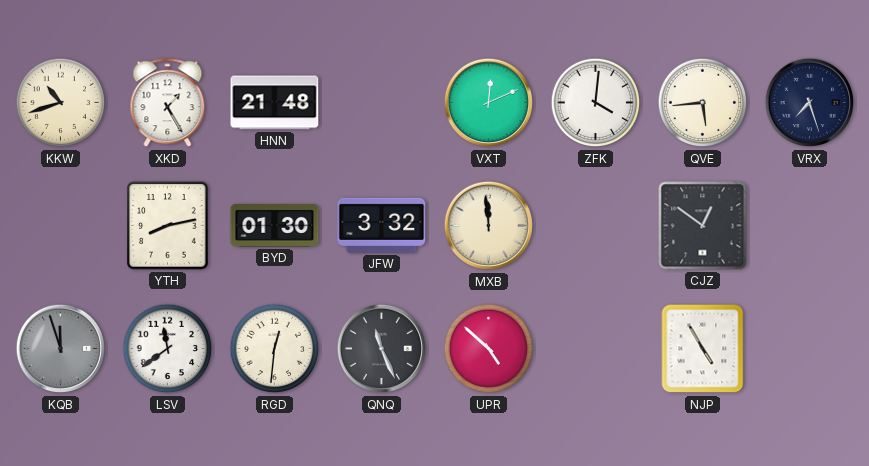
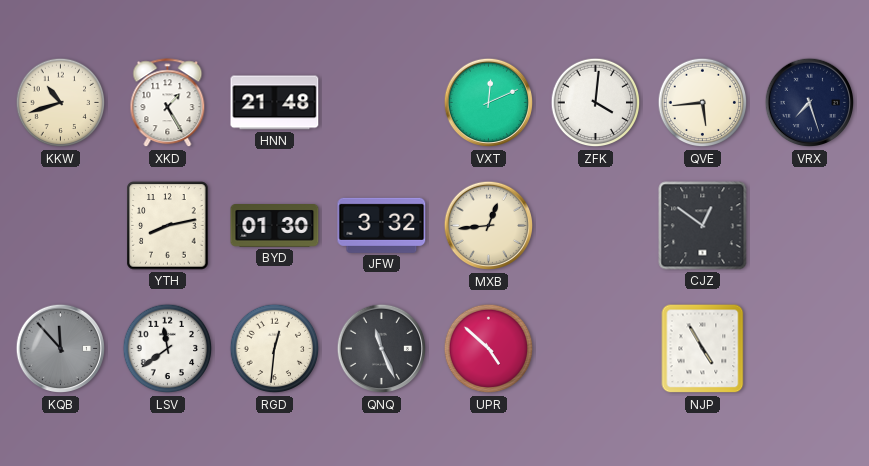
MXB: 11:59 -> 12:44
KQB: 11:57 -> 11:53
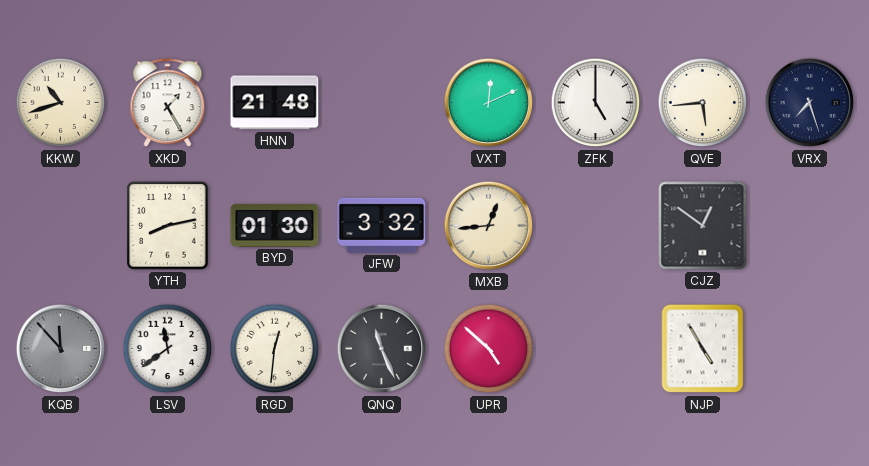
ZFK: 4:01 -> 5:00
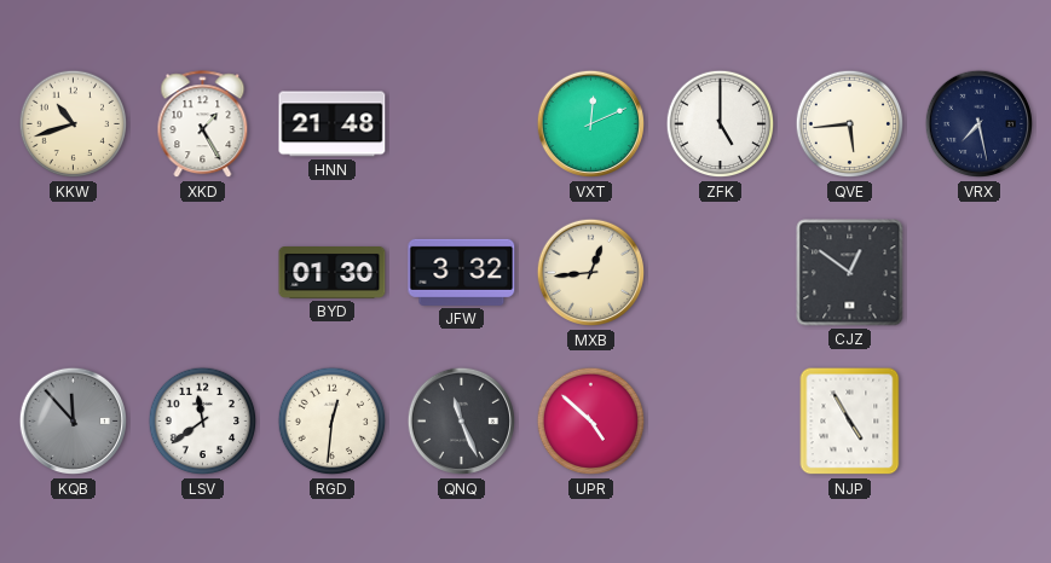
VRX: 7:27 -> 7:28
YTH: 8:13 -> none
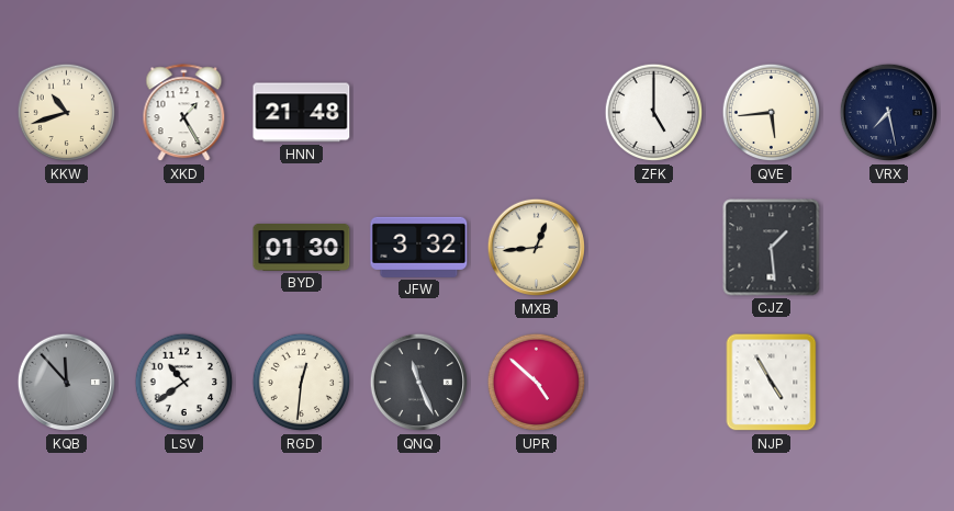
VXT: 12:11 -> none
CJZ: 12:51 -> 1:29
LSV: 11:39 -> 10:39
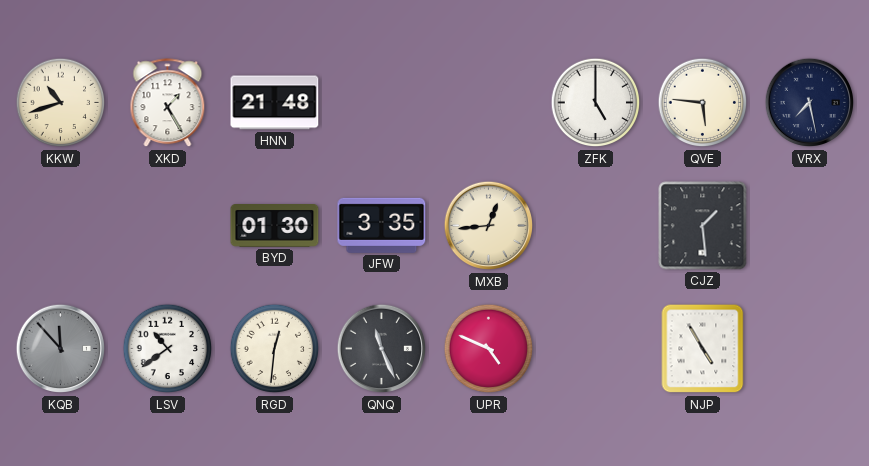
QVE: 5:44 -> 5:46
JFW: 3:32 -> 3:35
UPR: 4:52 -> 4:49
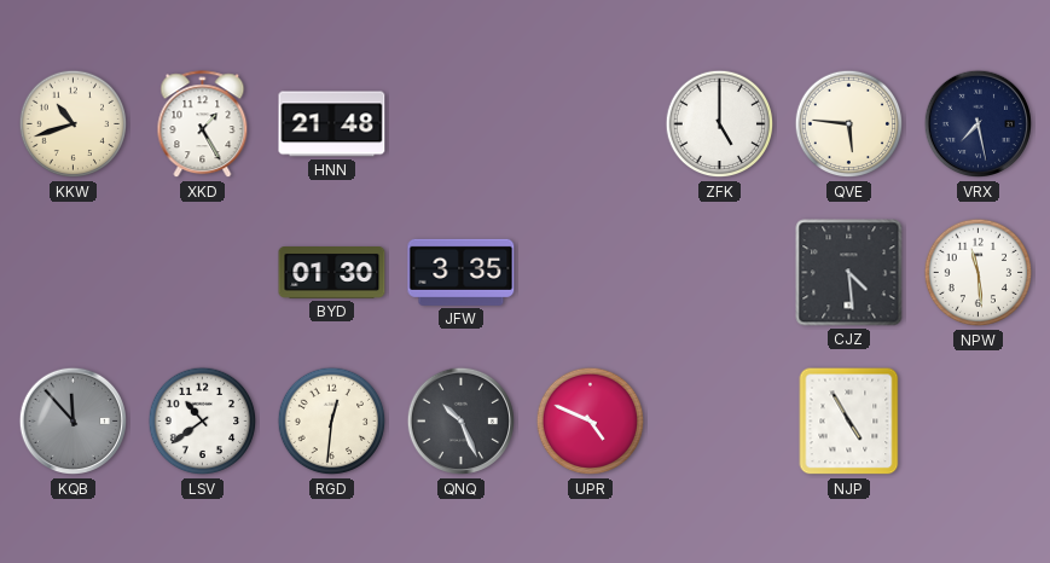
MXB: 12:44 -> none
CJZ: 1:29 -> 4:29
NPW: none -> 11:29
QNQ: 11:26 -> 10:26
